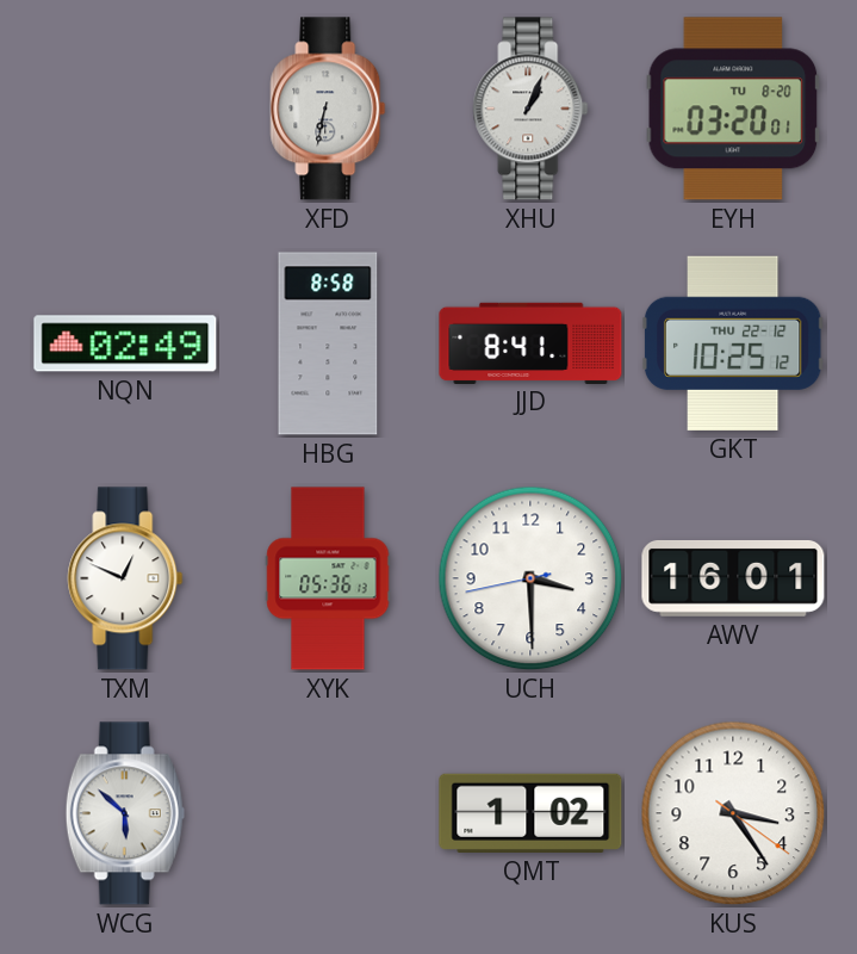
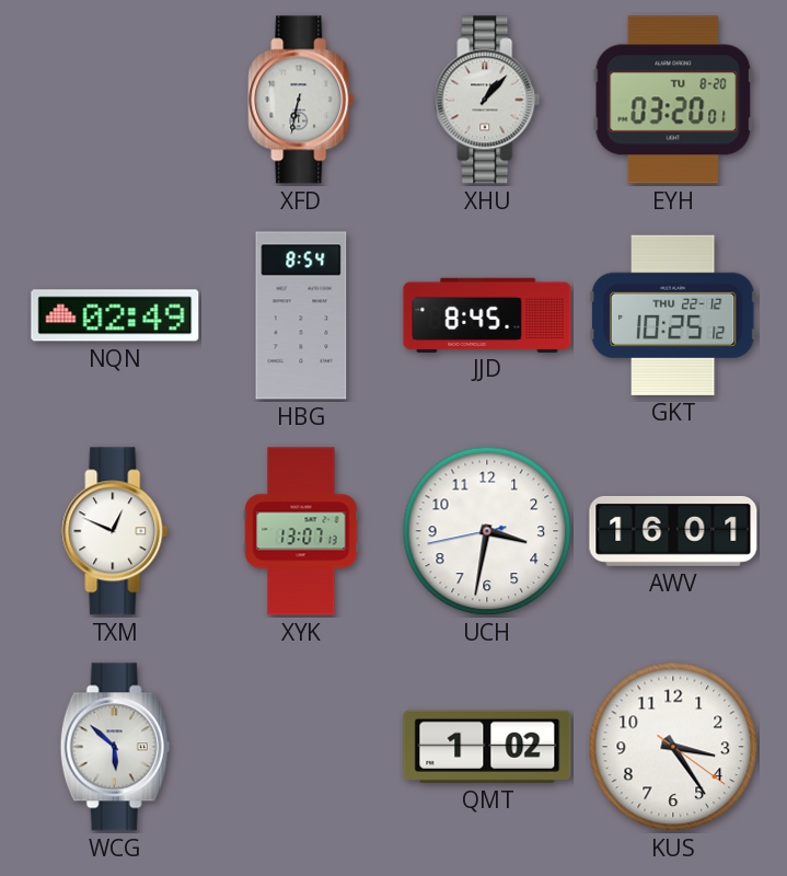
XHU: 1:04 -> 1:07
HBG: 8:58 -> 8:54
JJD: 8:41 -> 8:45
XYK: 05:36 -> 13:07
UCH: 3:29 -> 3:31
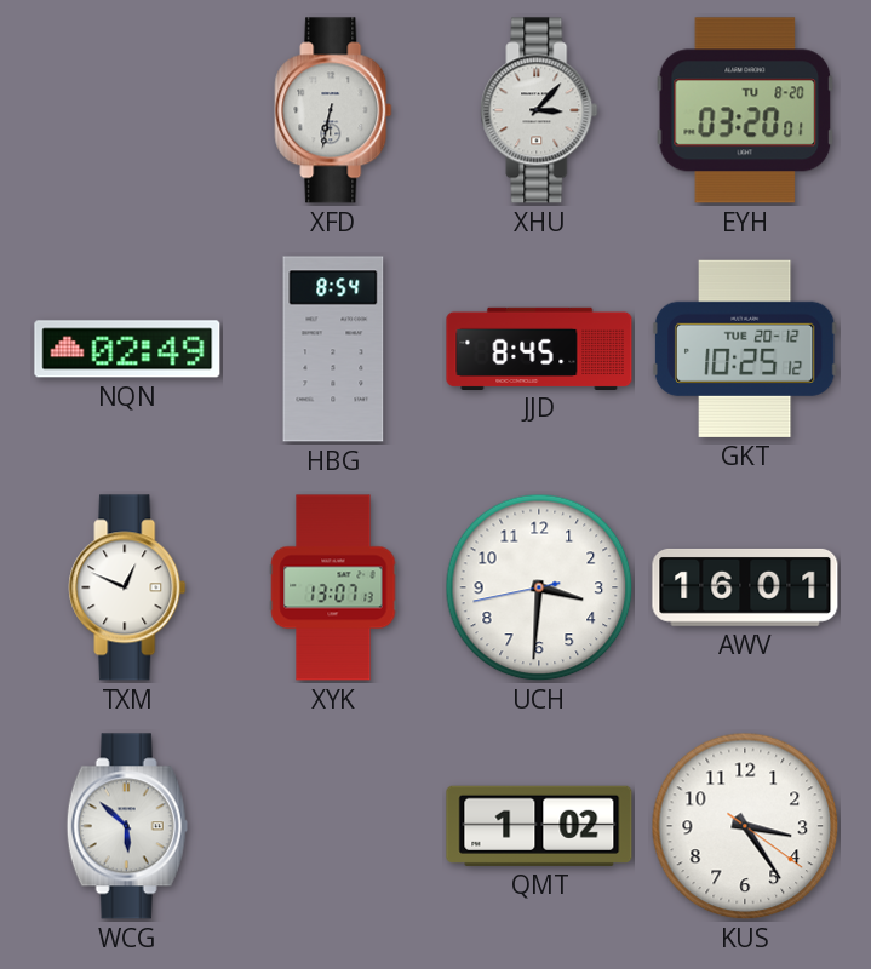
XHU: 1:07 -> 3:07
GKT date: THU 22-12 -> TUE 20-12
UCH: 3:31 -> 3:30
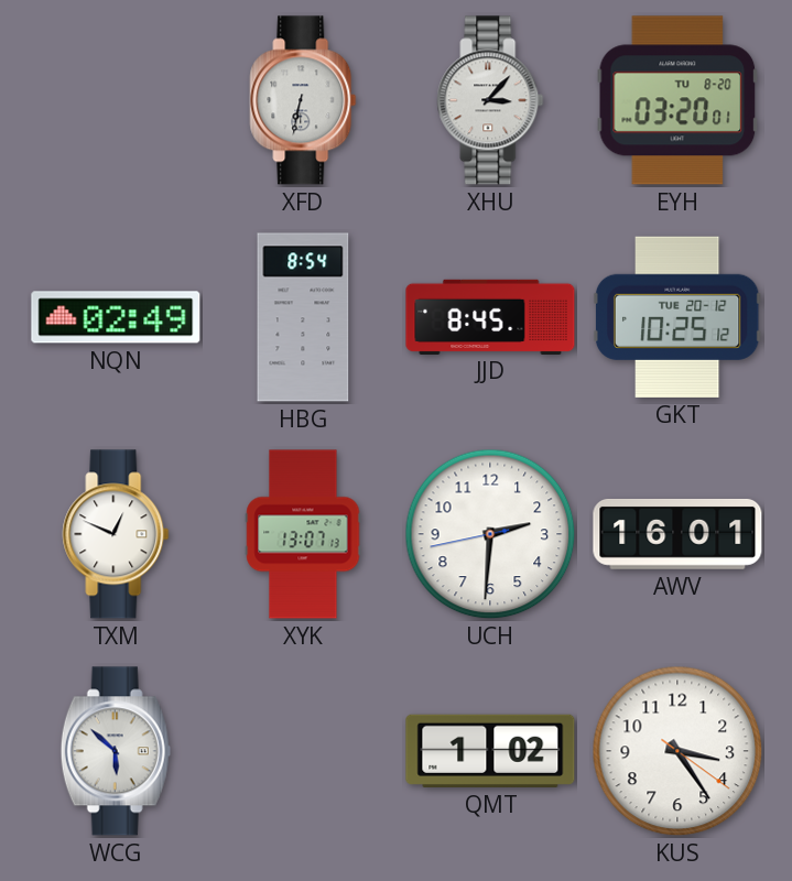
UCH: 3:30 -> 2:30
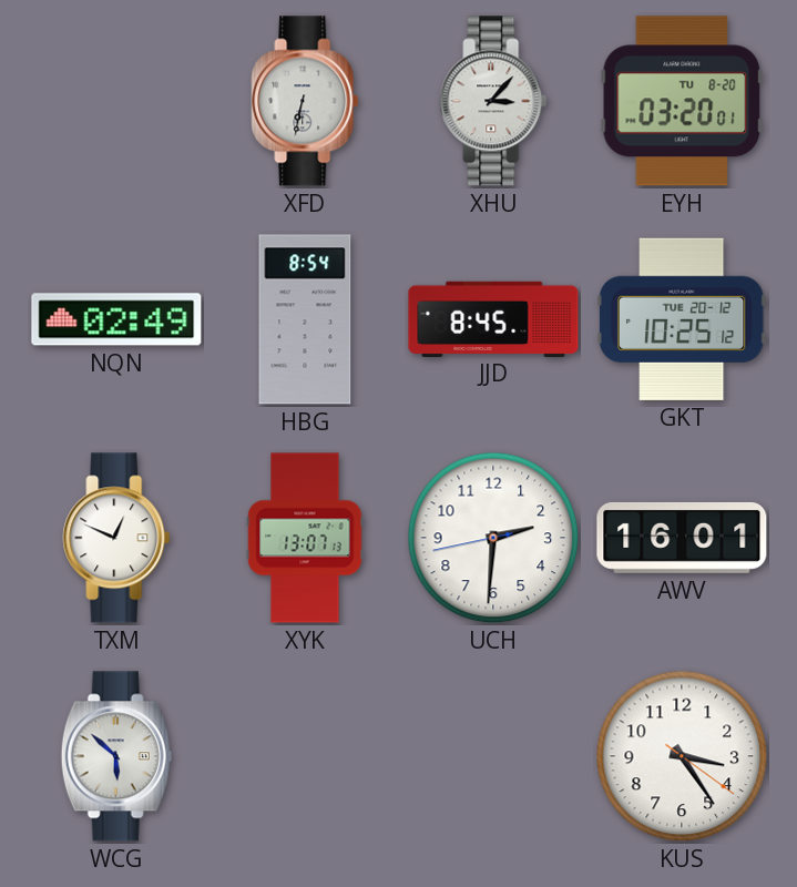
QMT: 1:02 -> none
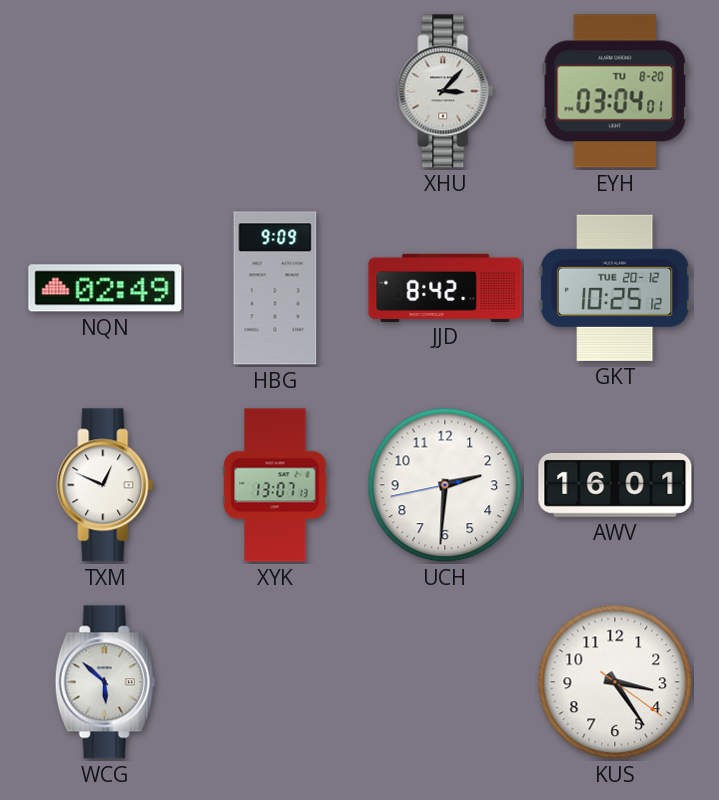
XFD: 6:32 -> none
EYH: 03:20 -> 03:04
HBG: 8:54 -> 9:09
JJD: 8:45 -> 8:42
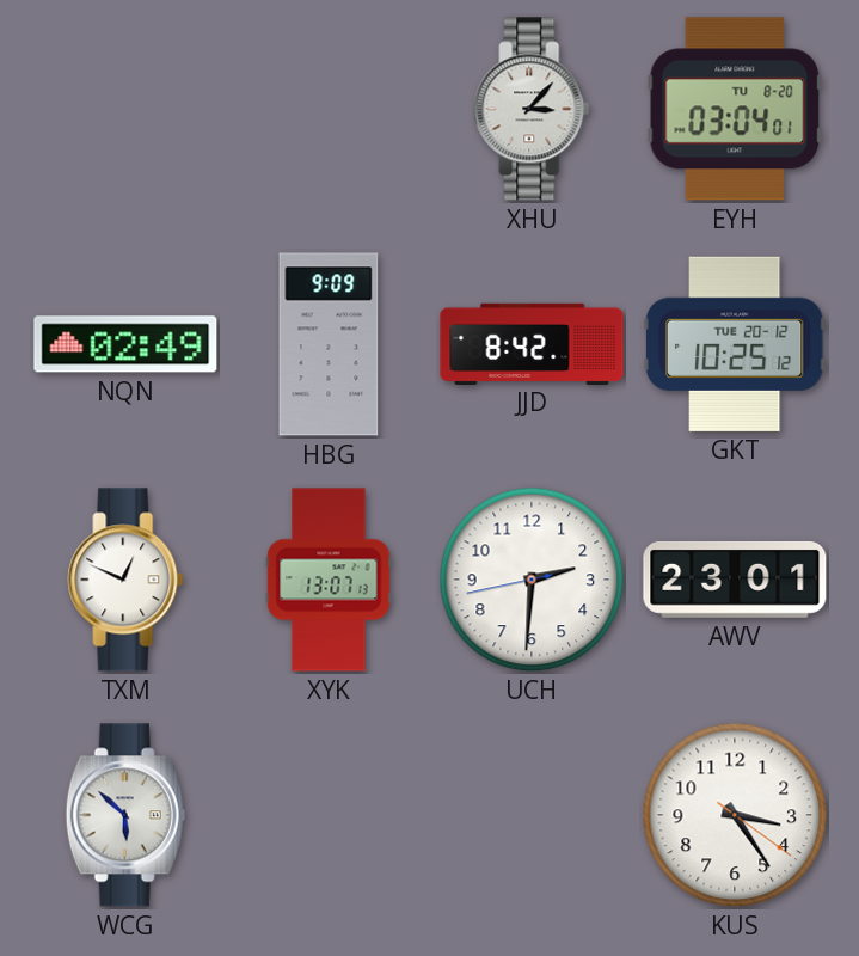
AWV: 16:01 -> 23:01
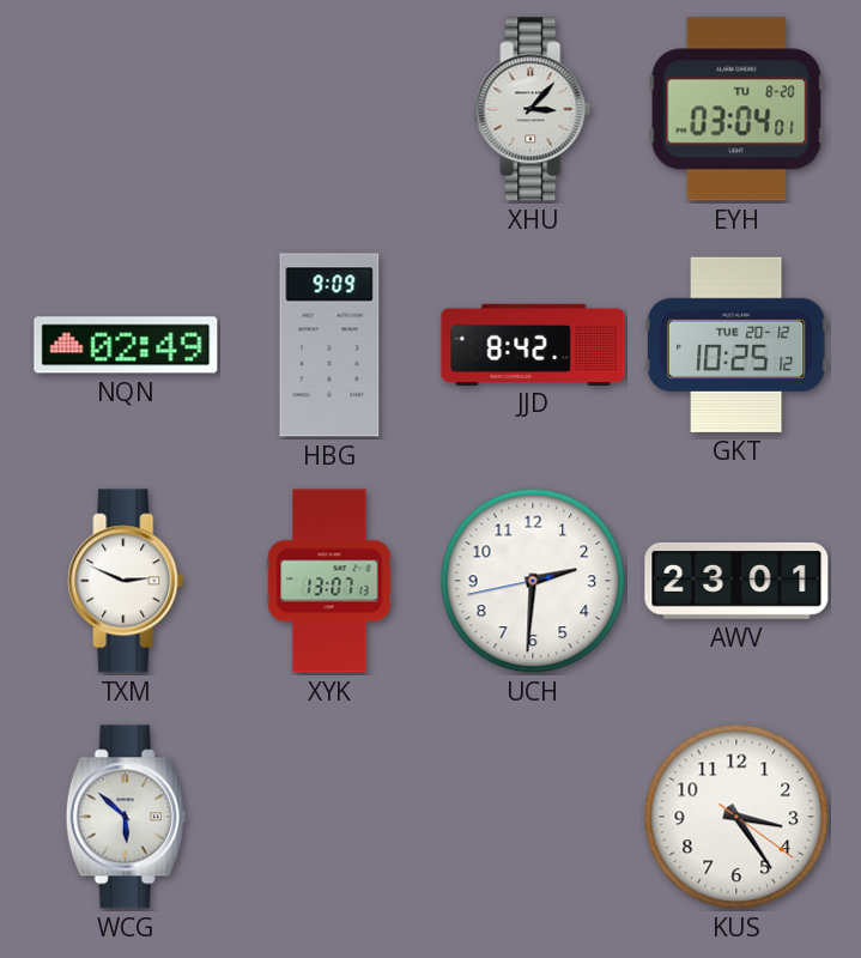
TXM: 12:49 -> 2:49
